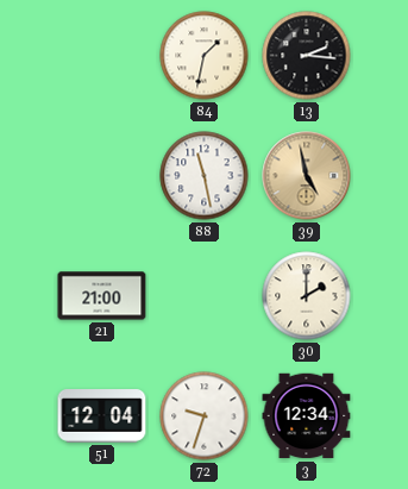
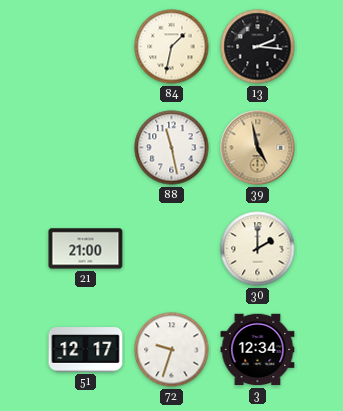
51: 12:04 -> 12:17
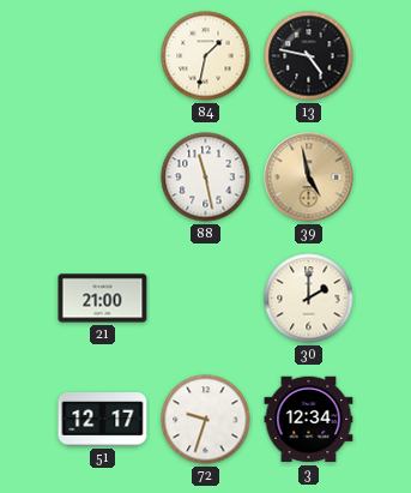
13: 2:16 -> 4:47
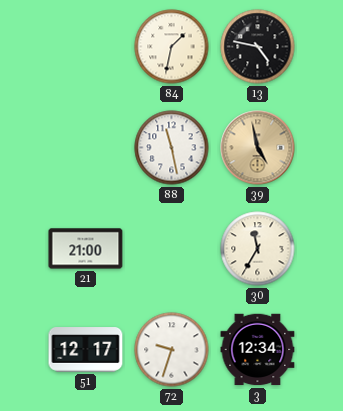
30: 2:00 -> 11:35
